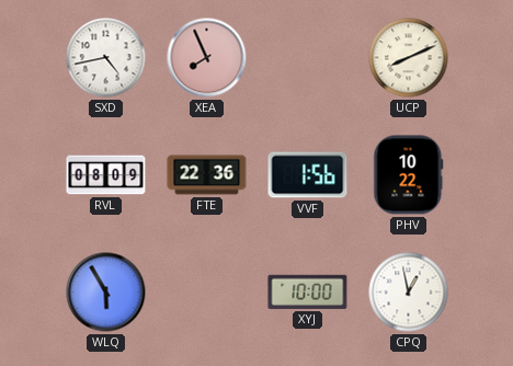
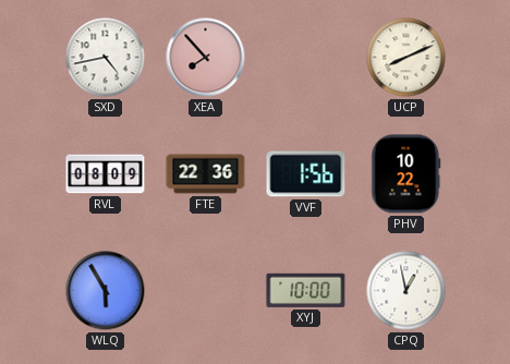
XEA: 7:56 -> 7:53
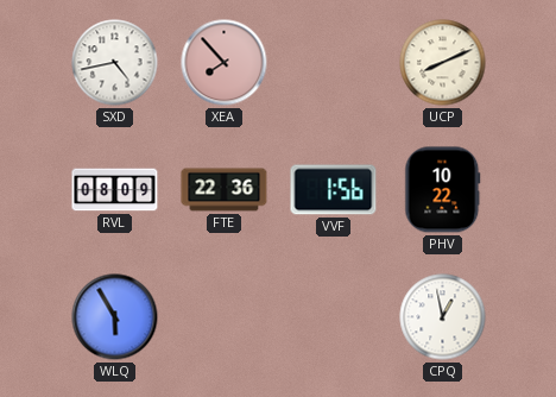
XYJ: 10:00 -> none
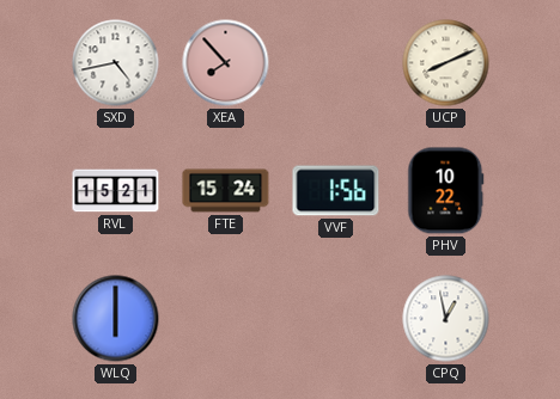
RVL: 08:09 -> 15:21
FTE: 22:36 -> 15:24
WLQ: 5:55 -> 6:00
